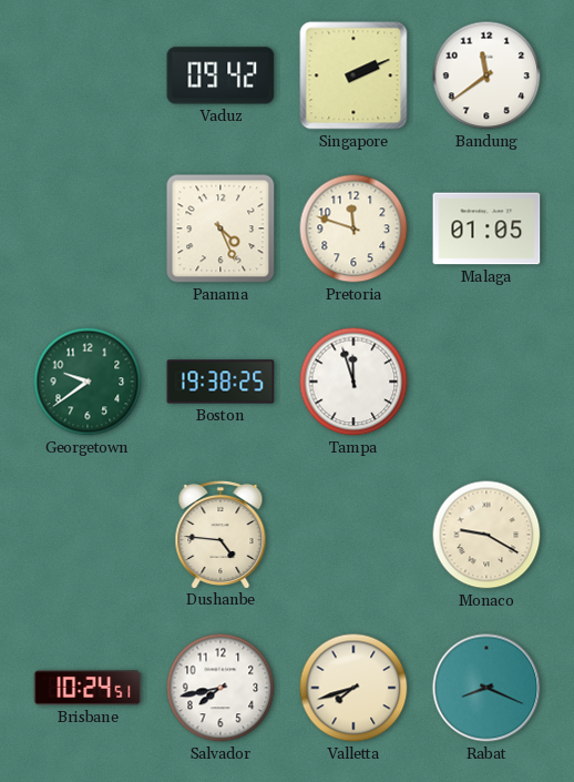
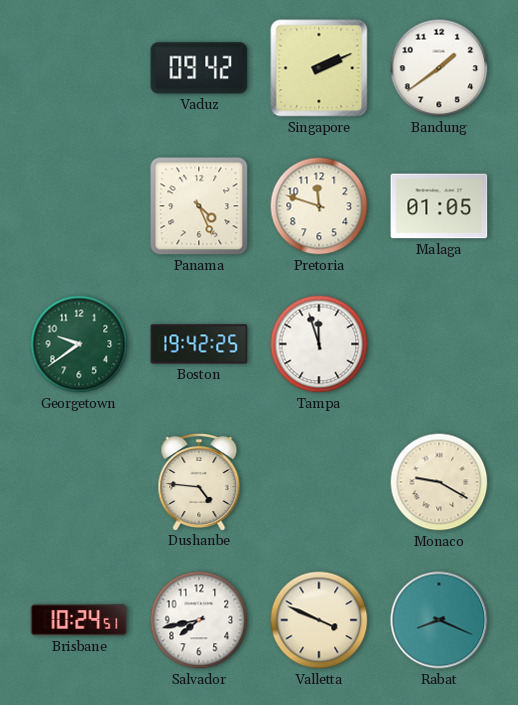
Bandung: 11:39 -> 1:39
Boston: 19:38 -> 19:42
Valletta: 7:42 -> 3:49
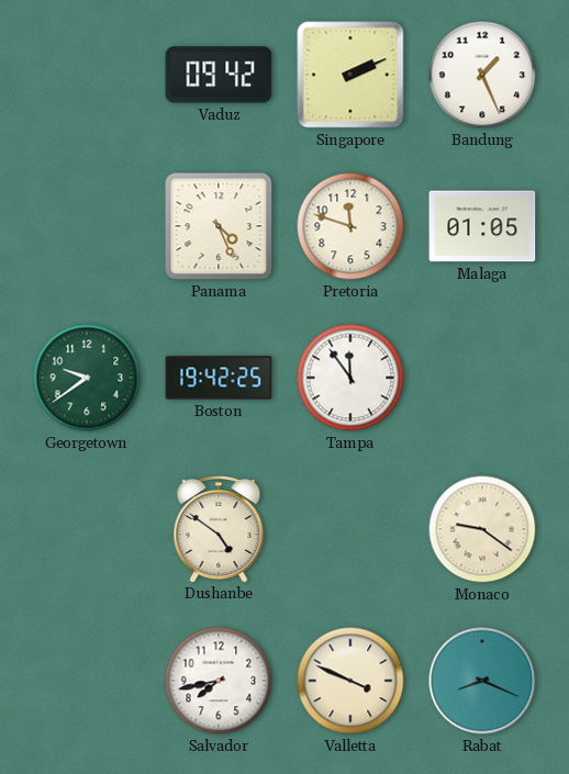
Bandung: 1:39 -> 1:26
Tampa: 11:57 -> 11:54
Dushanbe: 4:46 -> 4:51
Monaco: 9:20 -> 9:21
Brisbane: 10:24 -> none
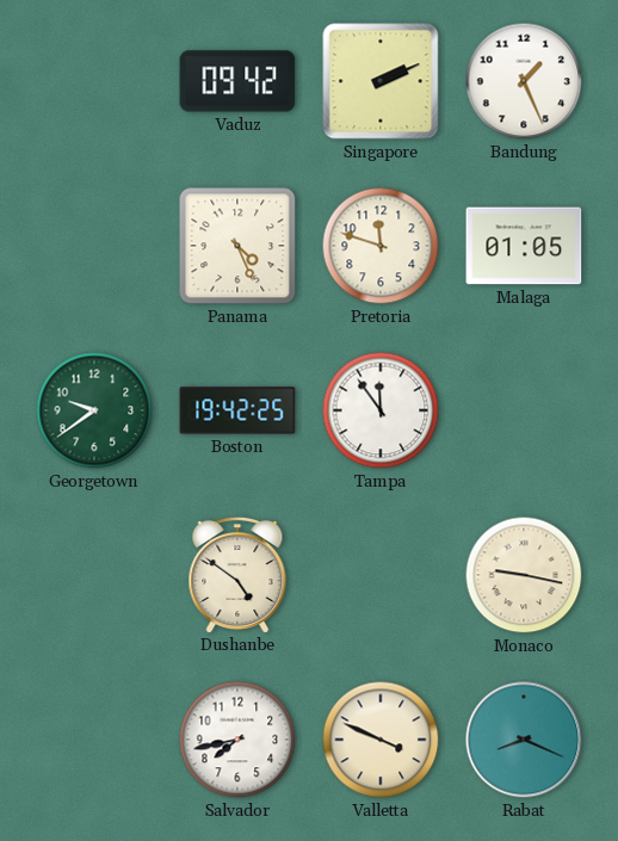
Monaco: 9:21 -> 9:17
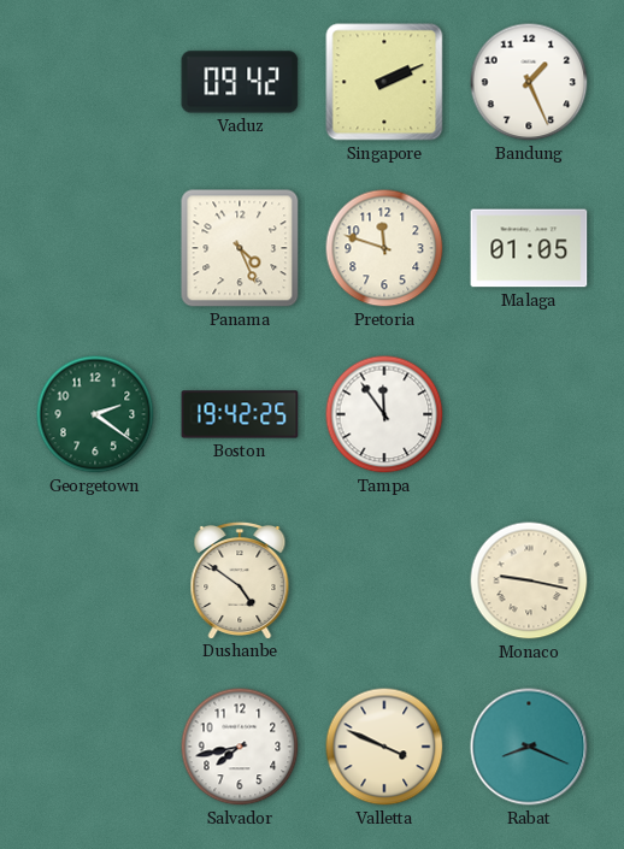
Georgetown: 9:39 -> 2:21
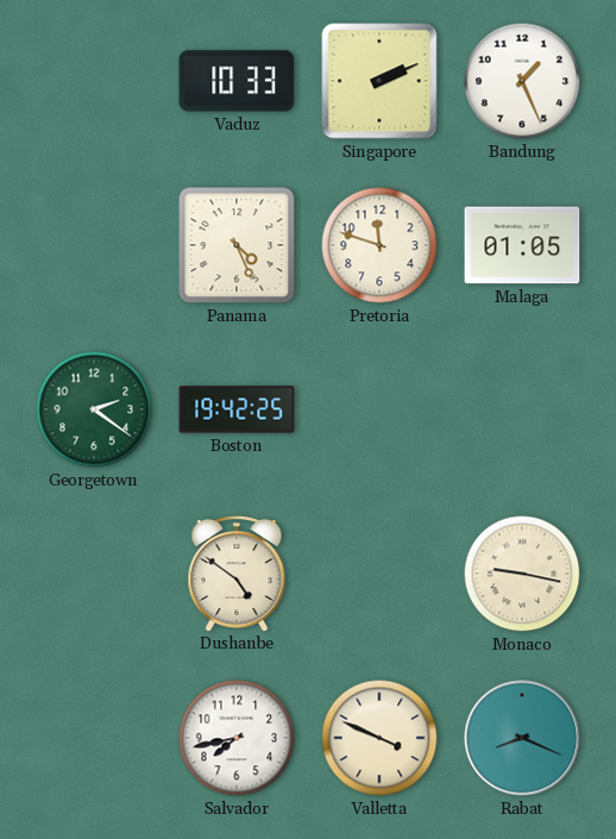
Vaduz: 09:42 -> 10:33
Tampa: 11:54 -> none
